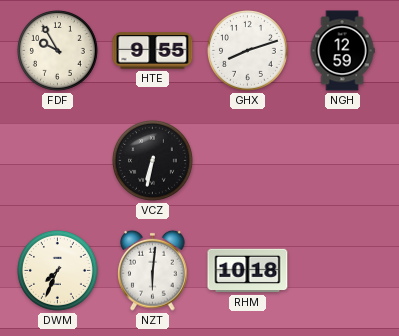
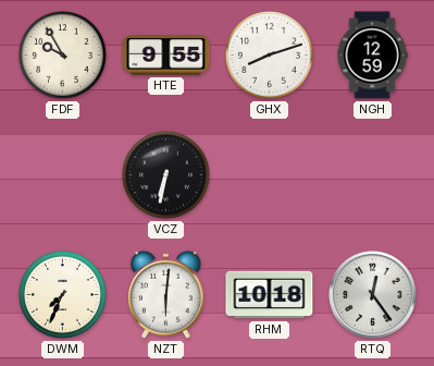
RTQ: none -> 12:24
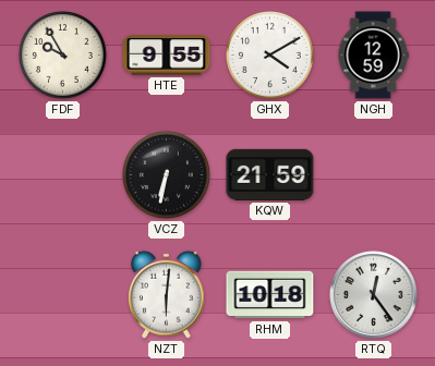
GHX: 8:12 -> 4:10
KQW: none -> 21:59
DWM: 7:34 -> none
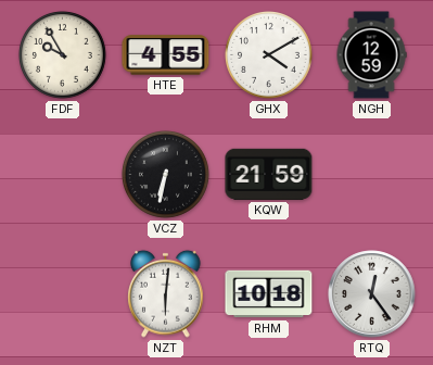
HTE: 9:55 -> 4:55
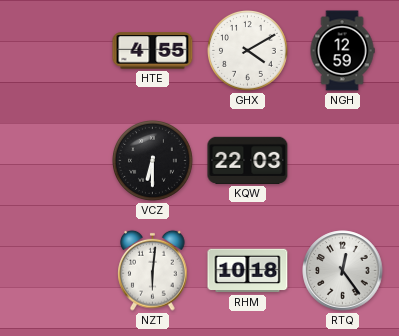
FDF: 9:55 -> none
VCZ: 6:32 -> 6:30
KQW: 21:59 -> 22:03
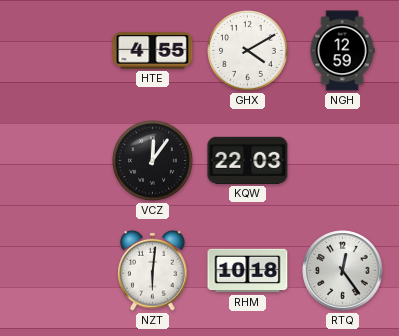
VCZ: 6:30 -> 12:06
